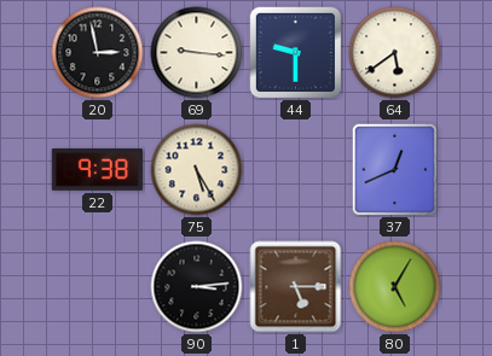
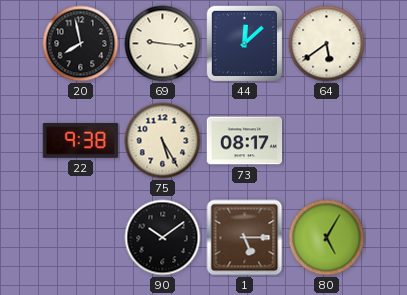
20: 2:58 -> 7:58
44: 9:30 -> 12:08
73: none -> 08:17
37: 12:41 -> none
90: 3:14 -> 10:09
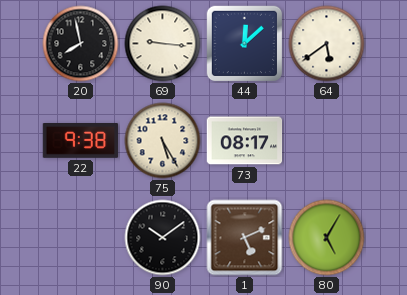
1: 5:15 -> 5:11
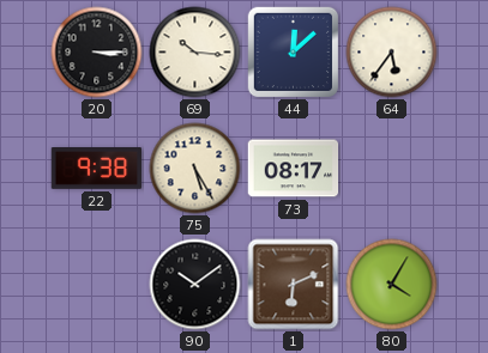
20: 7:58 -> 3:15
69: 9:16 -> 10:16
64: 5:39 -> 5:36
1: 5:11 -> 6:11
80: 5:05 -> 4:05
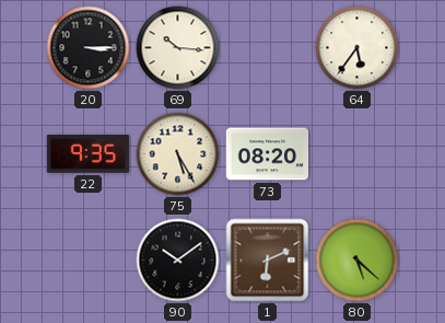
44: 12:08 -> none
22: 9:38 -> 9:35
73: 08:17 -> 08:20
80: 4:05 -> 5:22
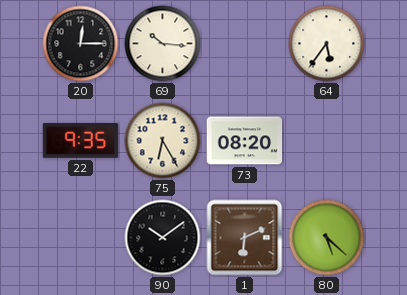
20: 3:15 -> 12:15
75: 5:25 -> 6:25
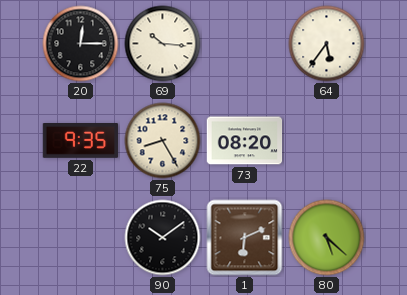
75: 6:25 -> 8:25
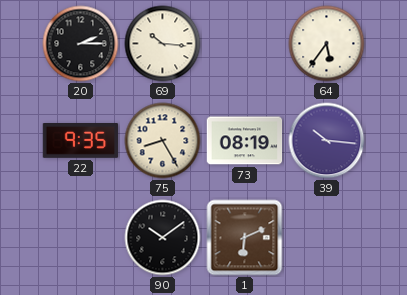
20: 12:15 -> 2:15
73: 08:20 -> 08:19
39: none -> 10:16
80: 5:22 -> none
